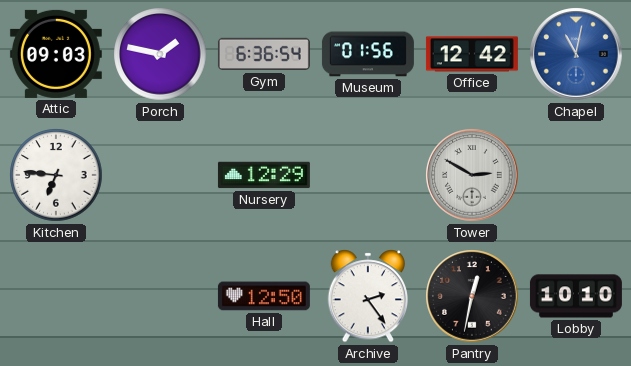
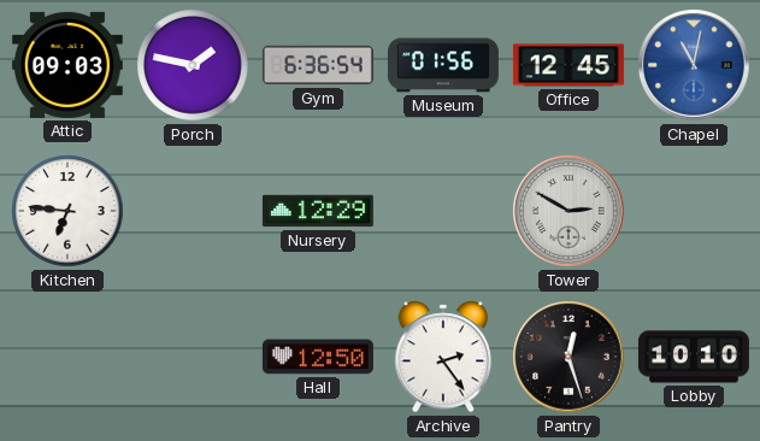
Office: 12:42 -> 12:45
Pantry: 12:32 -> 12:27
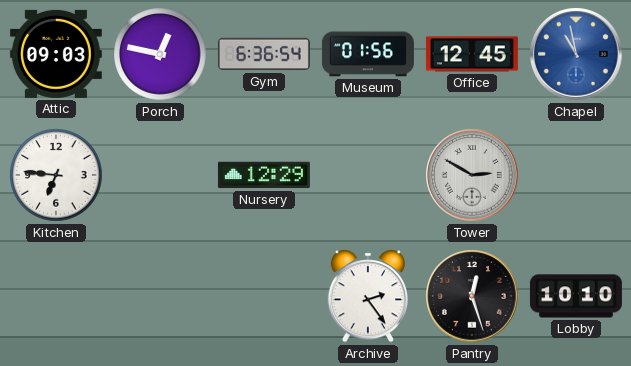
Porch: 1:47 -> 12:47
Chapel: 11:02 -> 10:58
Hall: 12:50 -> none
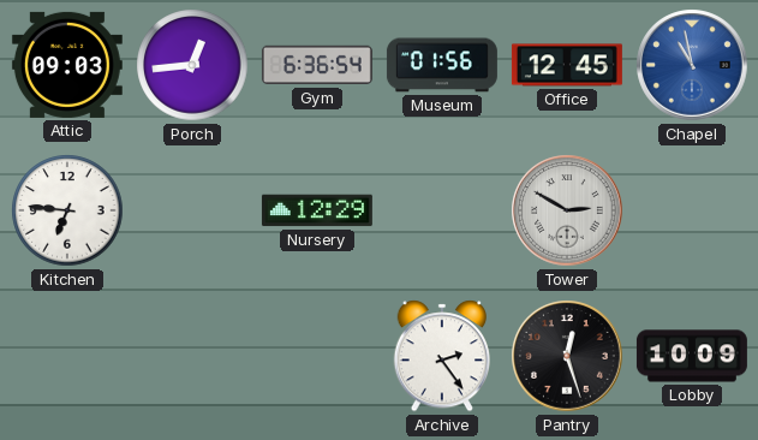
Porch: 12:47 -> 12:44
Lobby: 10:10 -> 10:09
